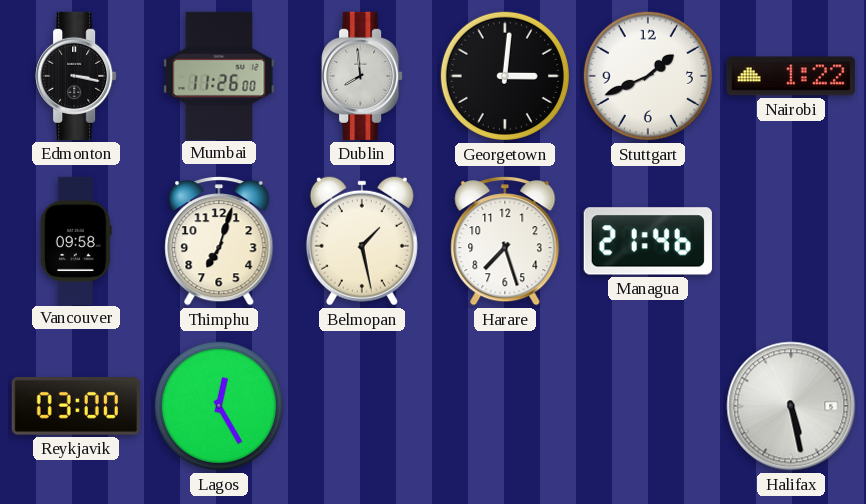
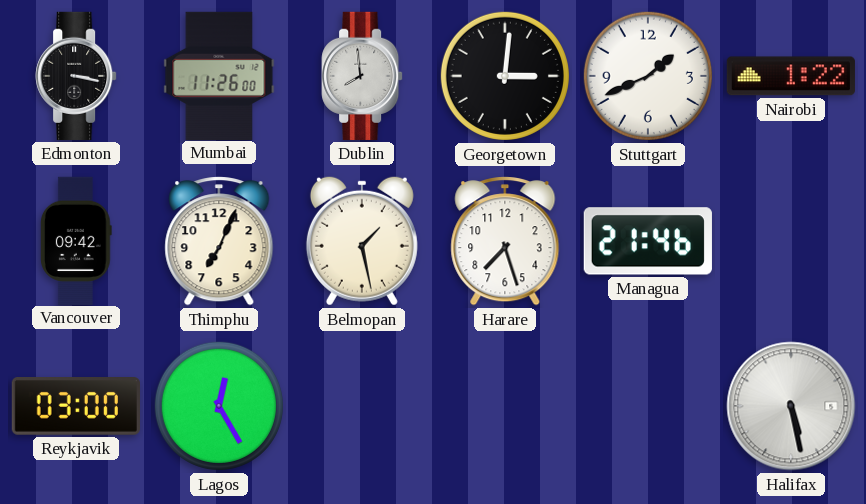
Vancouver: 09:58 -> 09:42
Thimphu: 7:03 -> 7:04
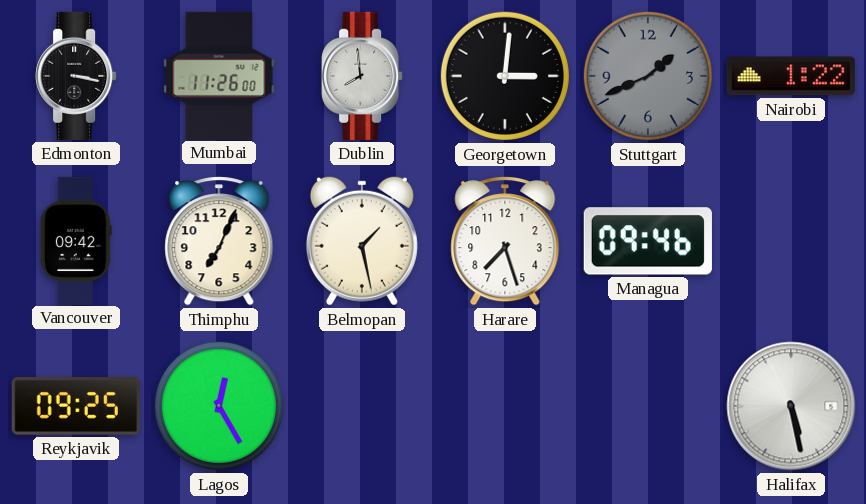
Stuttgart dial: white -> grey
Managua: 21:46 -> 09:46
Reykjavik: 03:00 -> 09:25
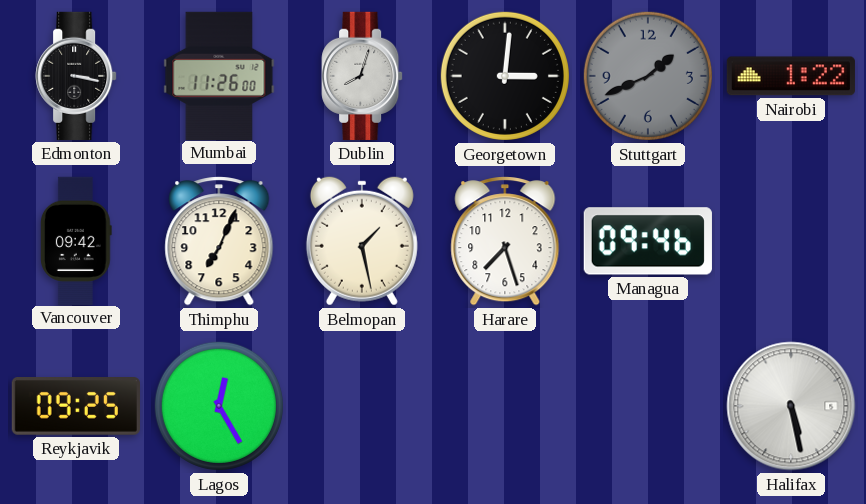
Dublin: 7:59 -> 8:03
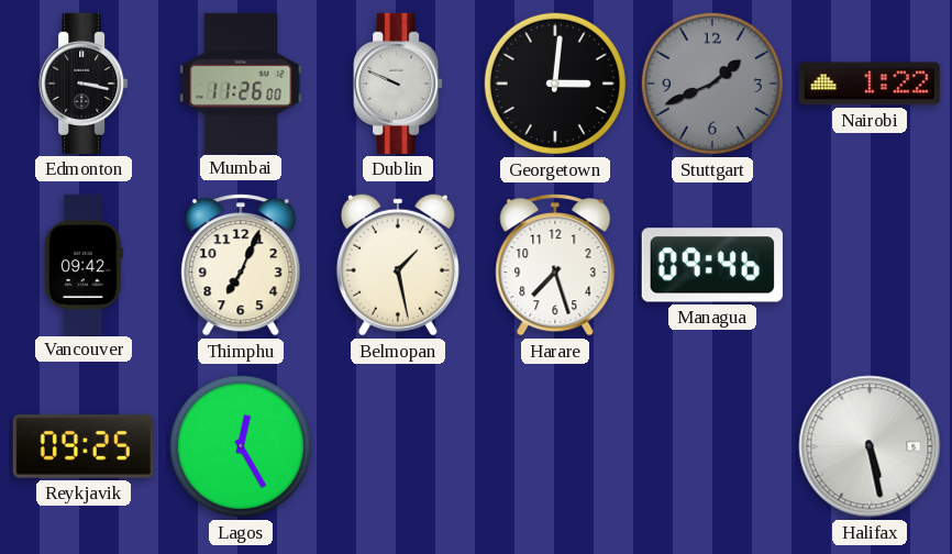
Dublin: 8:03 -> 9:49
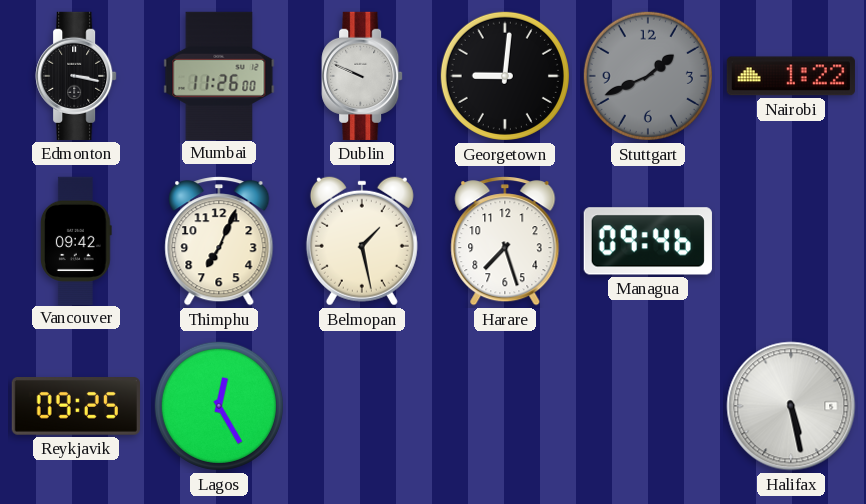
Georgetown: 3:01 -> 9:01
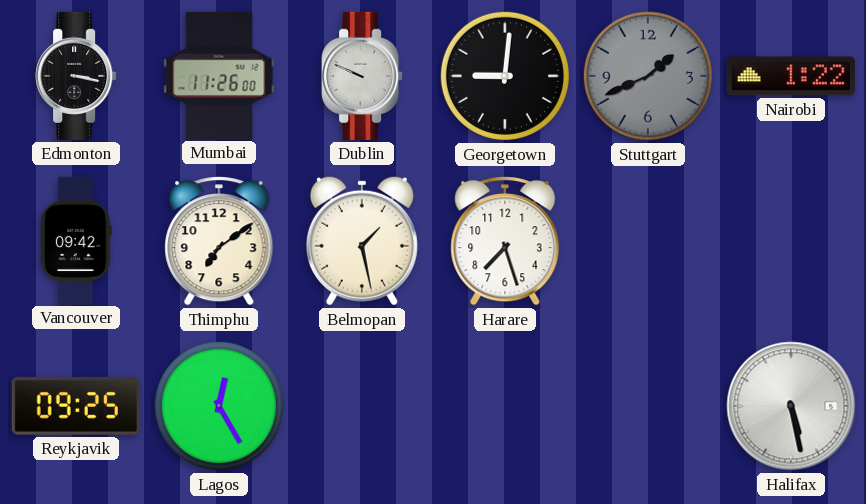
Thimphu: 7:04 -> 7:09
Managua: 09:46 -> none
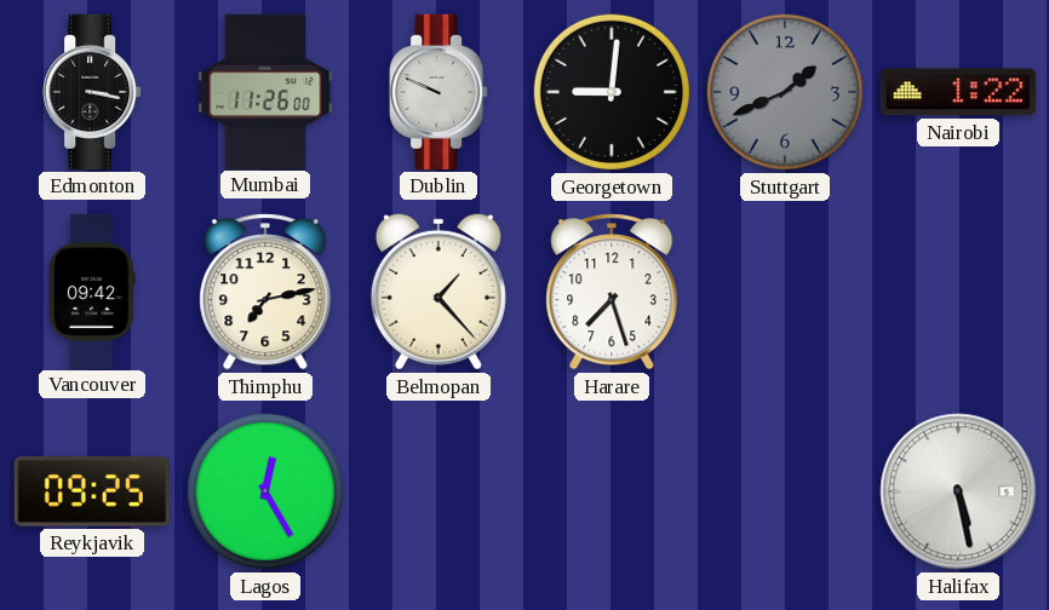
Thimphu: 7:09 -> 7:13
Belmopan: 1:28 -> 1:23
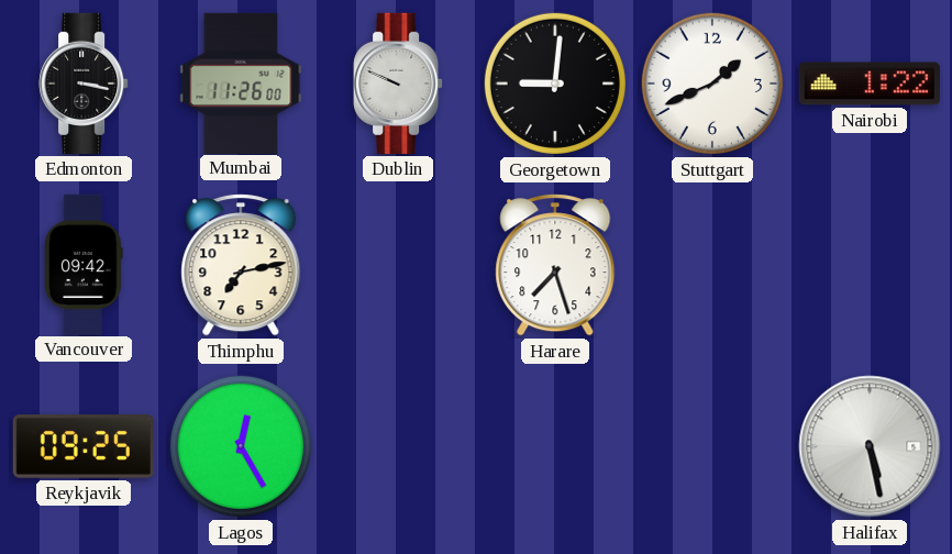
Stuttgart dial: grey -> white
Belmopan: 1:23 -> none
